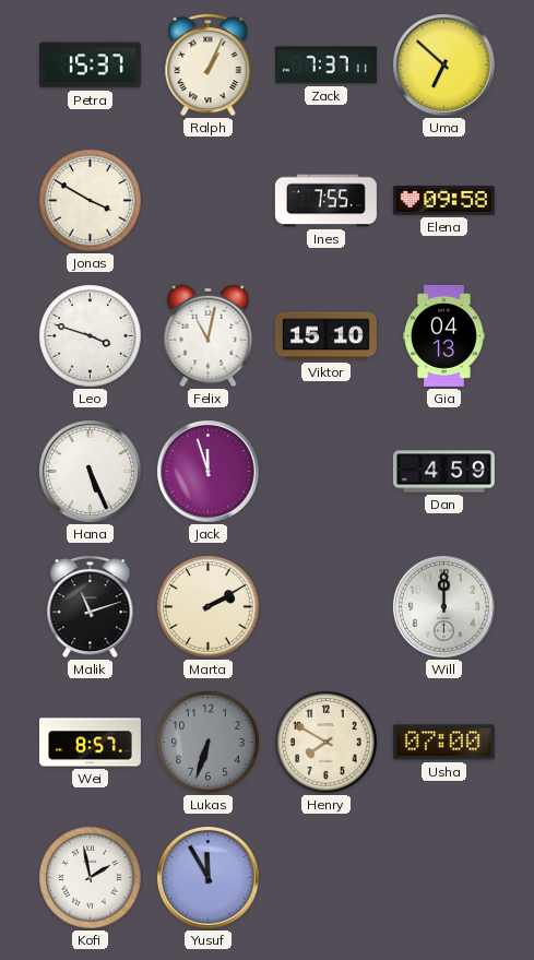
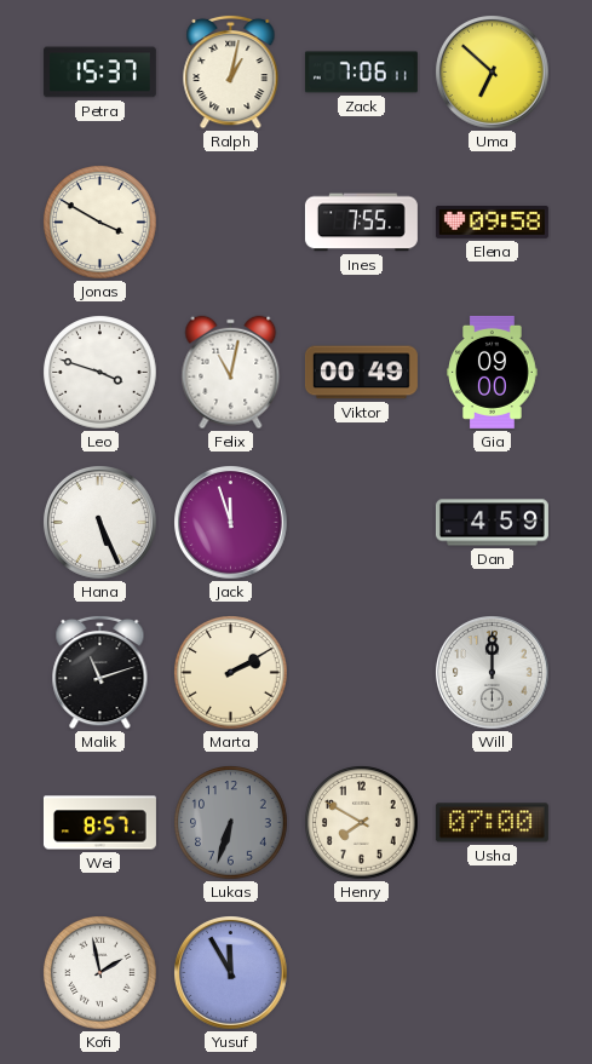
Ralph: 1:04 -> 1:02
Zack: 7:37 -> 7:06
Viktor: 15:10 -> 00:49
Gia: 04:13 -> 09:00
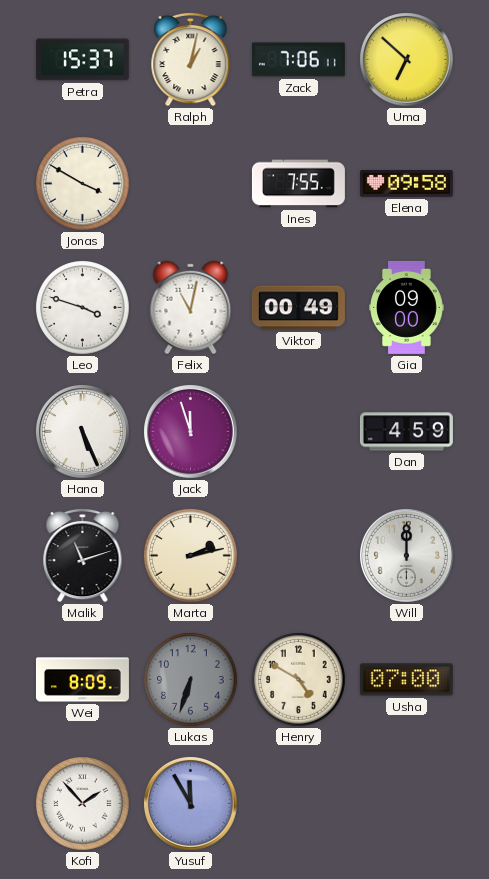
Marta: 2:10 -> 2:13
Wei: 8:57 -> 8:09
Henry: 7:50 -> 4:50
Kofi: 1:58 -> 1:53
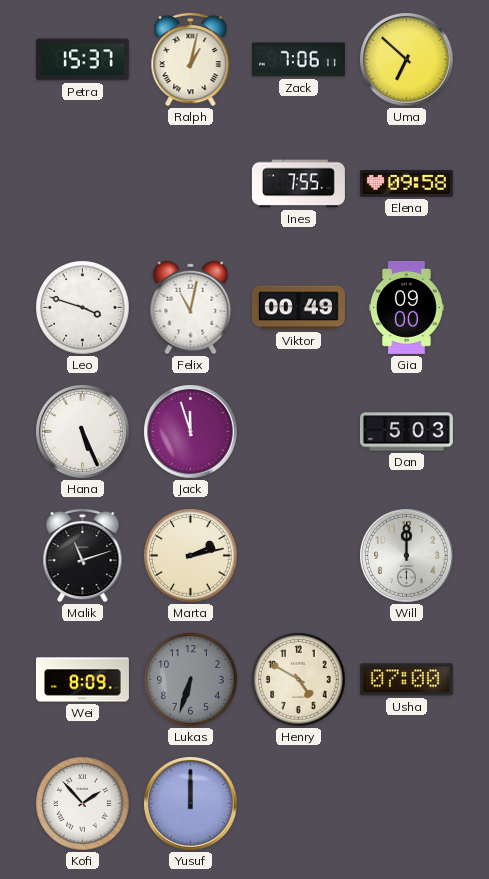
Jonas: 3:50 -> none
Dan: 4:59 -> 5:03
Yusuf: 11:55 -> 12:00
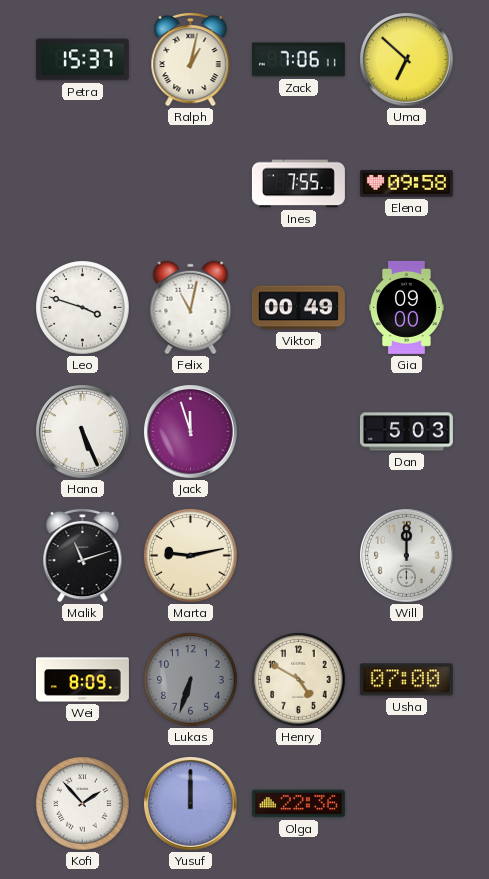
Marta: 2:13 -> 9:13
Olga: none -> 22:36
